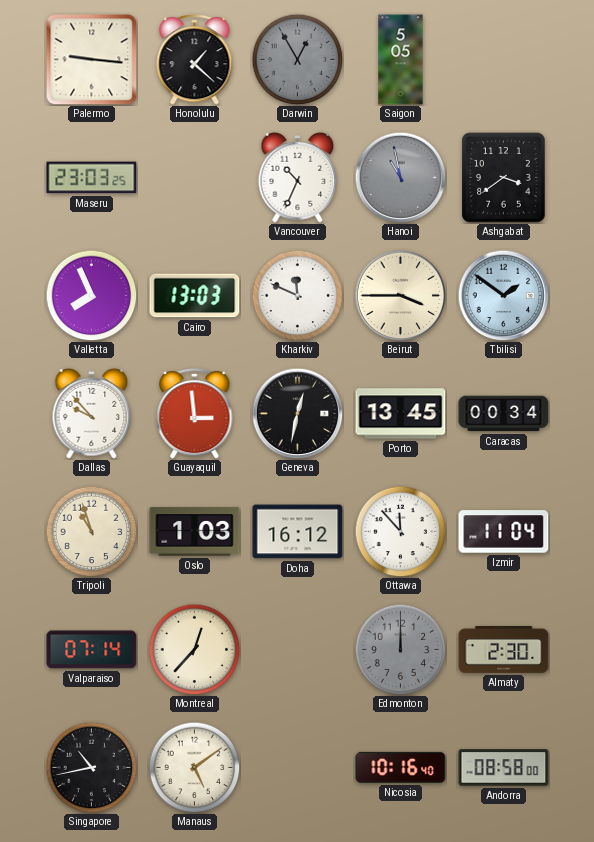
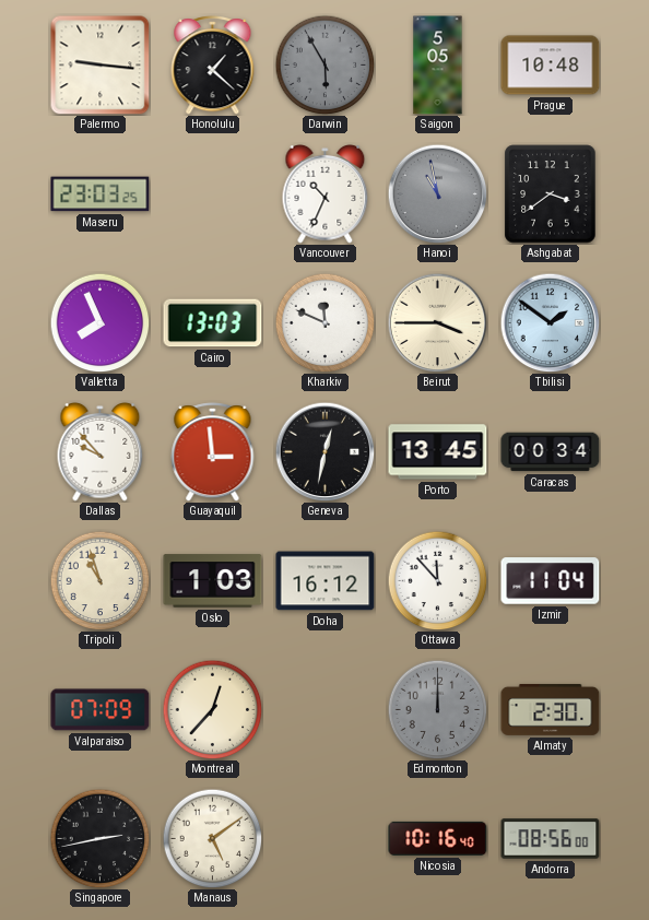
Darwin: 12:55 -> 5:55
Prague: none -> 10:48
Valparaiso: 07:14 -> 07:09
Singapore: 10:43 -> 2:43
Andorra: 08:58 -> 08:56
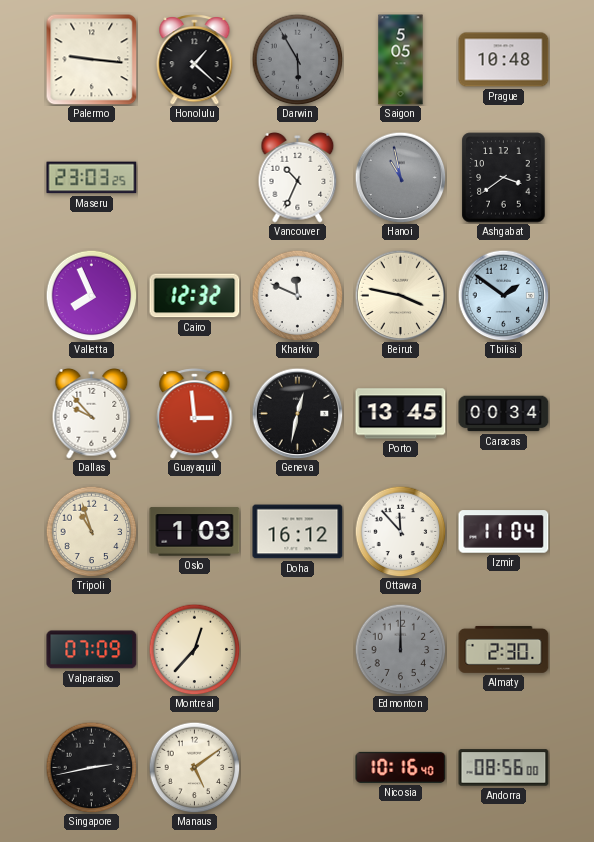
Cairo: 13:03 -> 12:32
Beirut: 3:45 -> 3:47
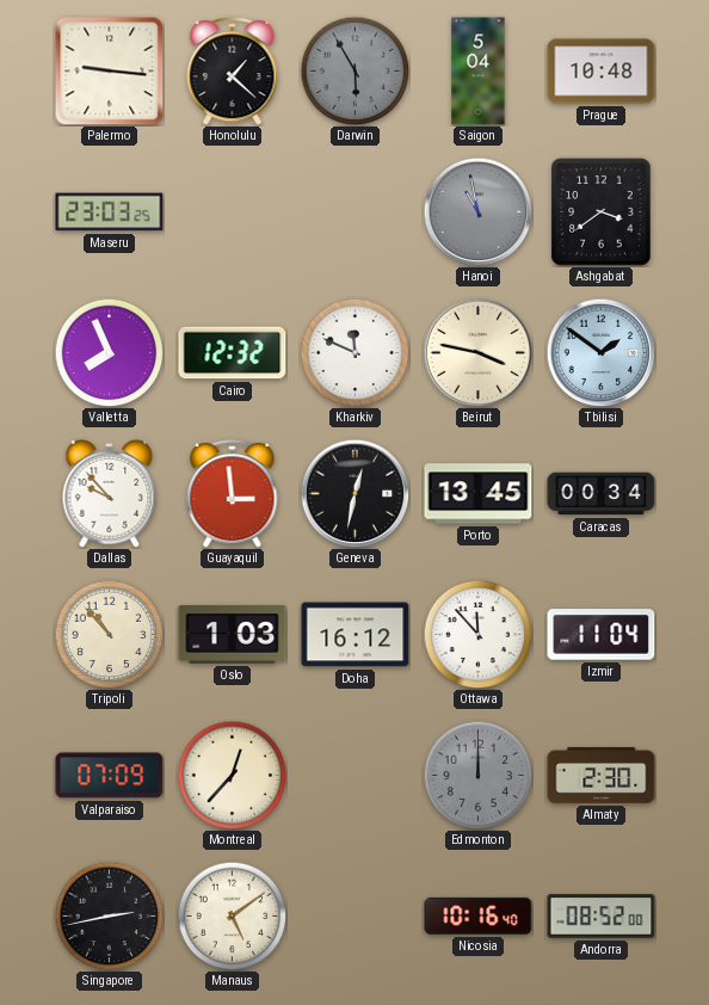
Saigon: 5:05 -> 5:04
Vancouver: 10:34 -> none
Tripoli: 10:57 -> 10:53
Andorra: 08:56 -> 08:52
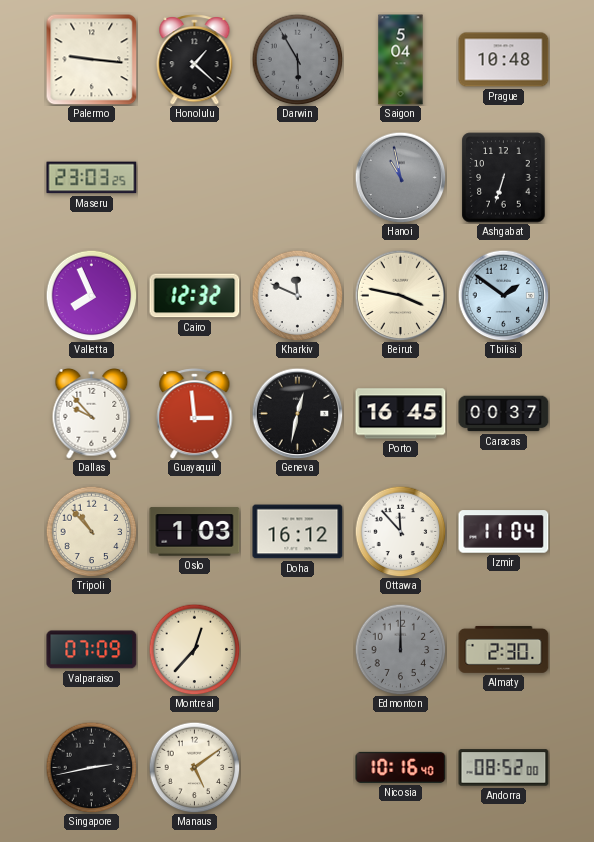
Ashgabat: 3:39 -> 6:33
Porto: 13:45 -> 16:45
Caracas: 00:34 -> 00:37
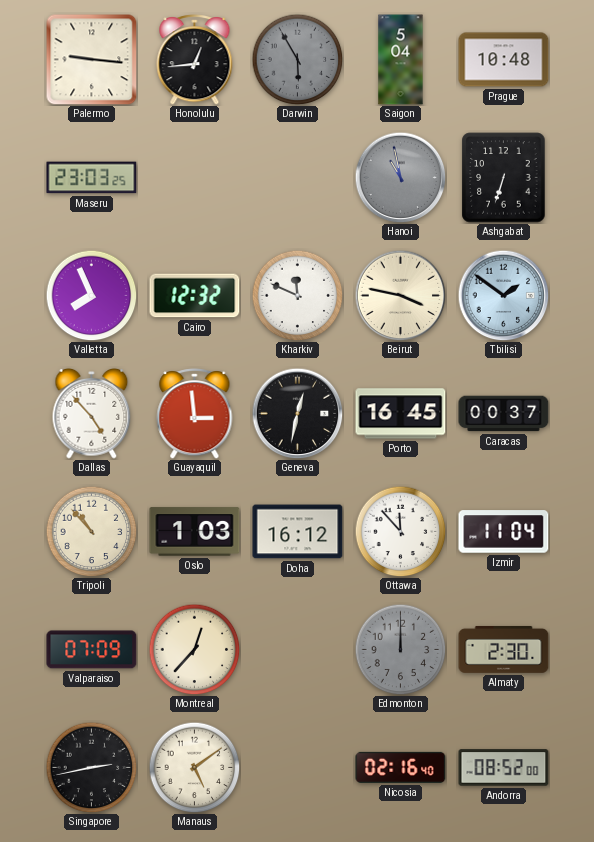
Honolulu: 1:22 -> 12:44
Dallas: 9:53 -> 4:53
Nicosia: 10:16 -> 02:16
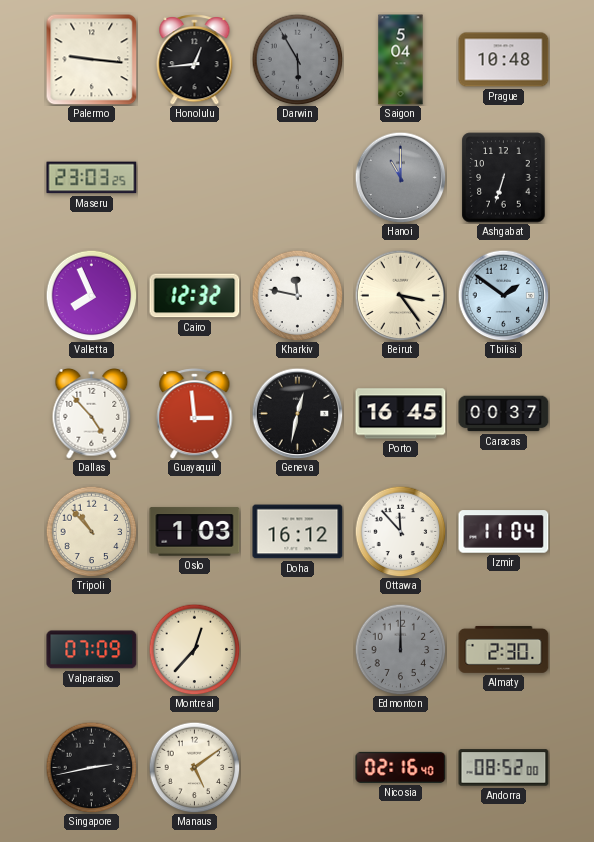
Hanoi: 10:58 -> 11:00
Kharkiv: 11:49 -> 11:47
Beirut: 3:47 -> 3:24
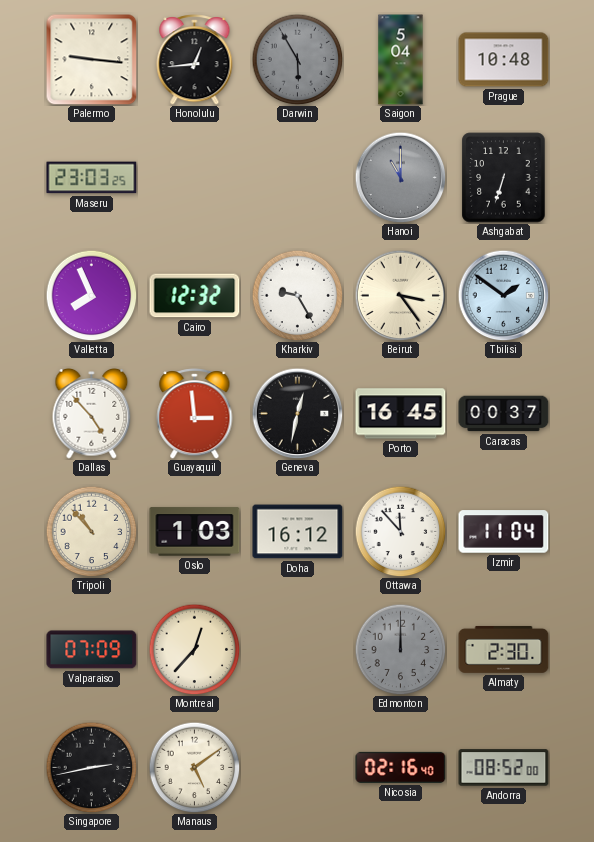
Kharkiv: 11:47 -> 9:25
